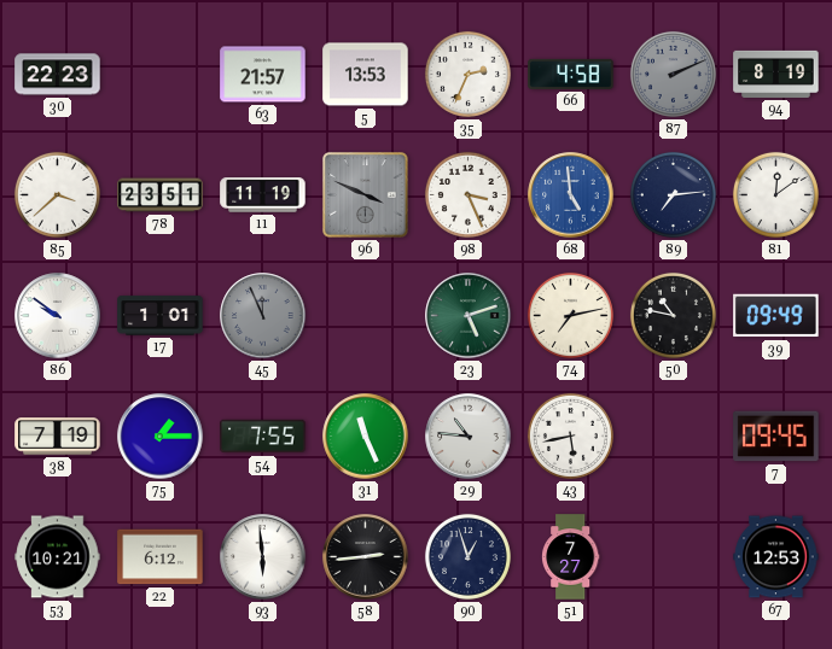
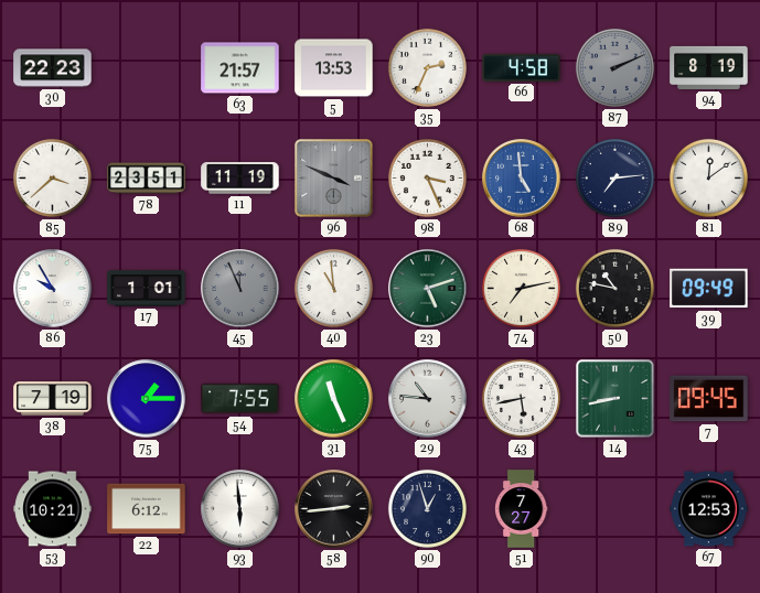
86: 9:51 -> 9:55
40: none -> 10:59
14: none -> 8:43
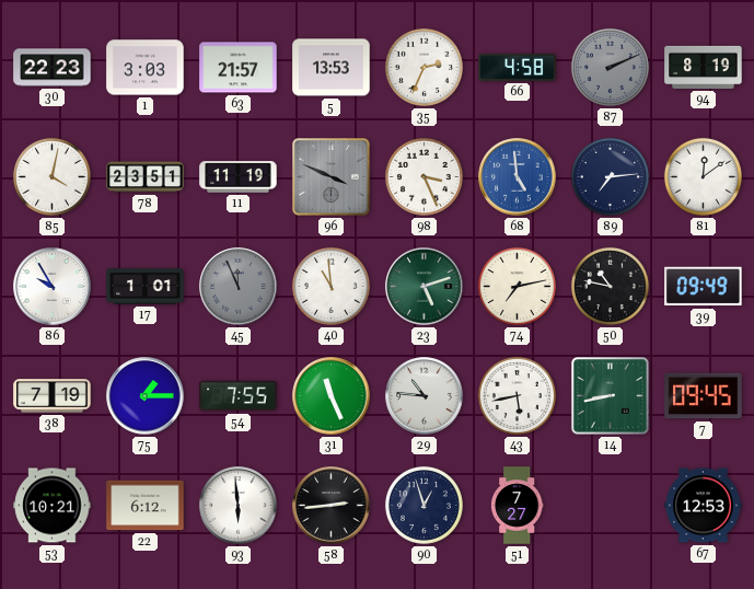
1: none -> 3:03
85: 3:38 -> 4:02
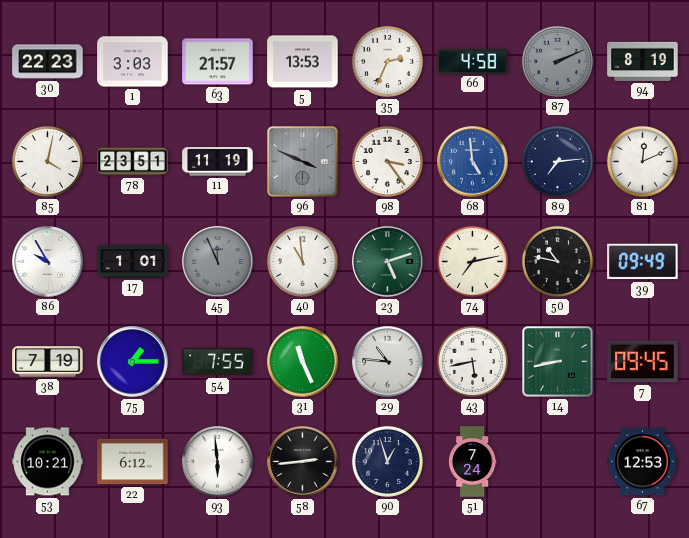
98: 3:26 -> 3:24
81: 12:09 -> 12:11
51: 7:27 -> 7:24
